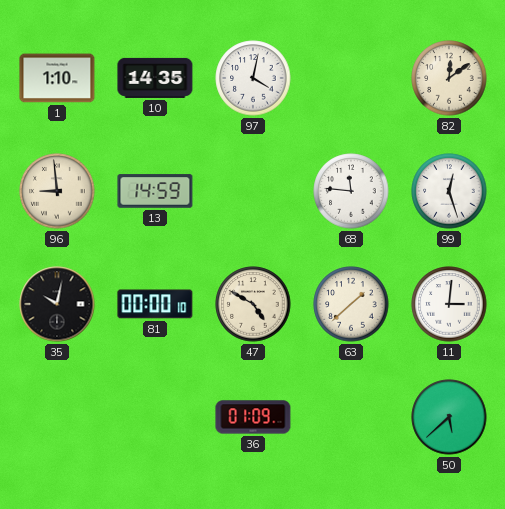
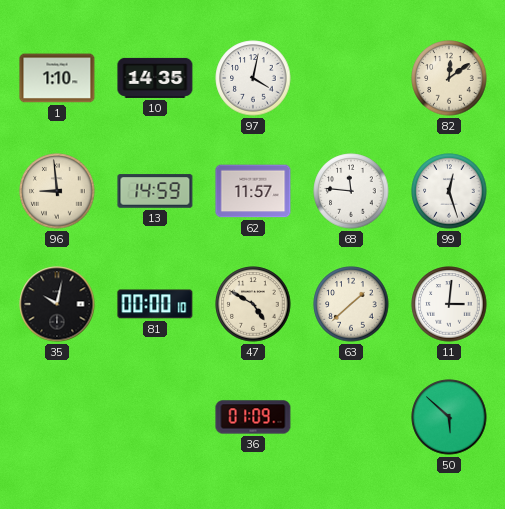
62: none -> 11:57
50: 5:38 -> 5:52
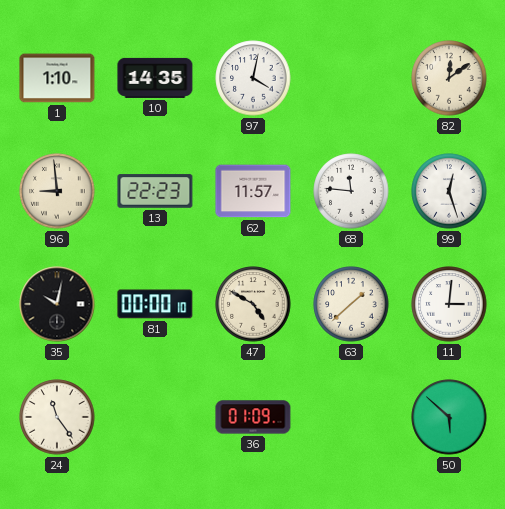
13: 14:59 -> 22:23
24: none -> 11:24
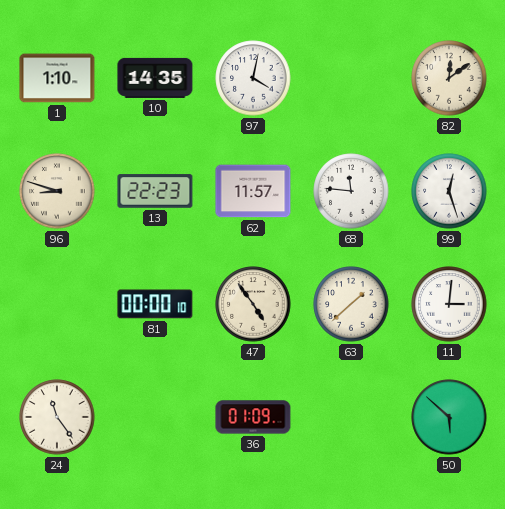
96: 8:59 -> 8:48
35: 10:02 -> none
47: 4:50 -> 4:54
